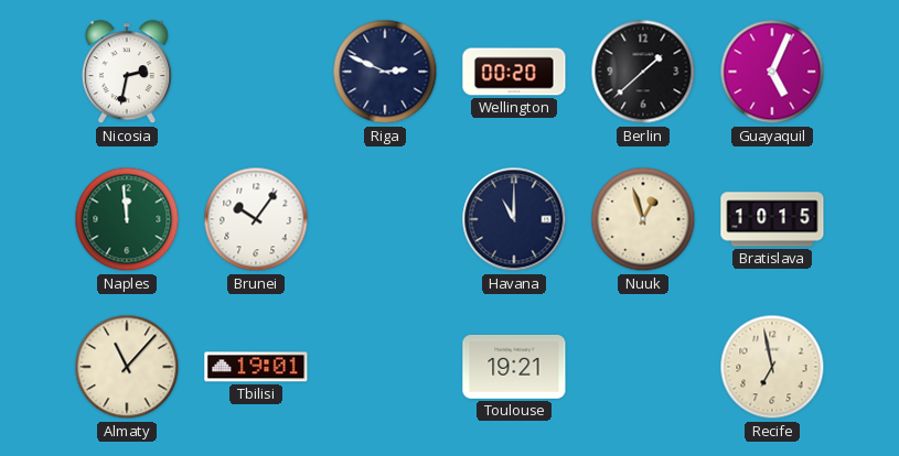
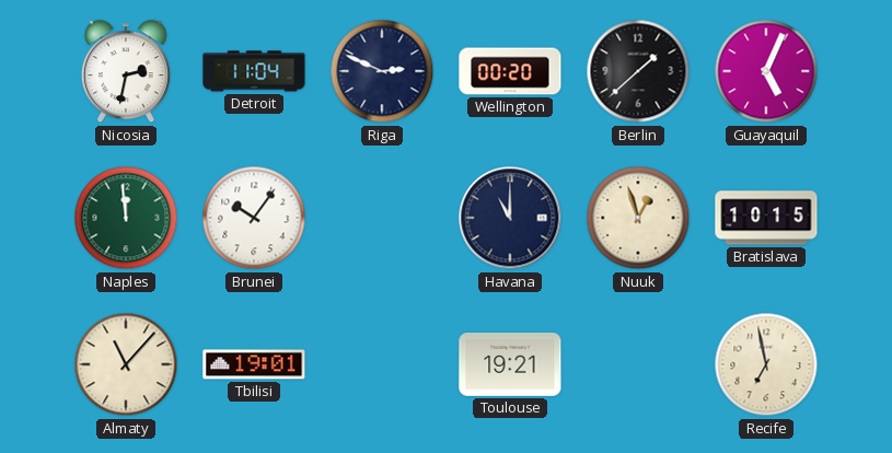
Detroit: none -> 11:04
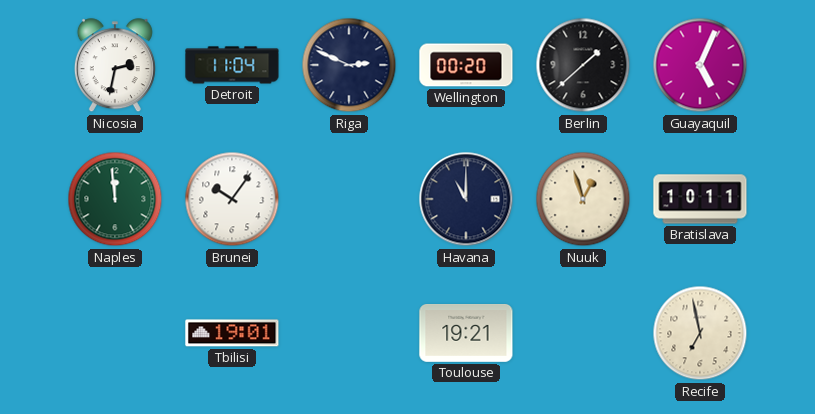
Bratislava: 10:15 -> 10:11
Almaty: 11:07 -> none
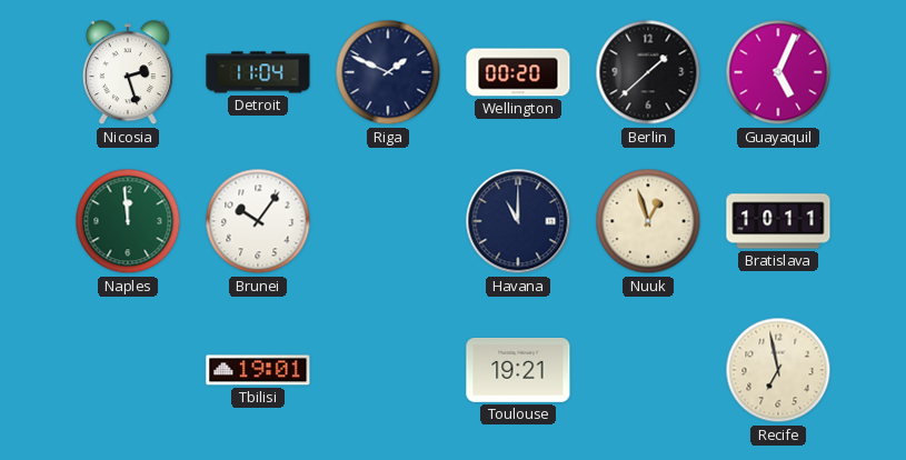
Nicosia: 2:32 -> 2:27
Riga: 2:49 -> 1:49
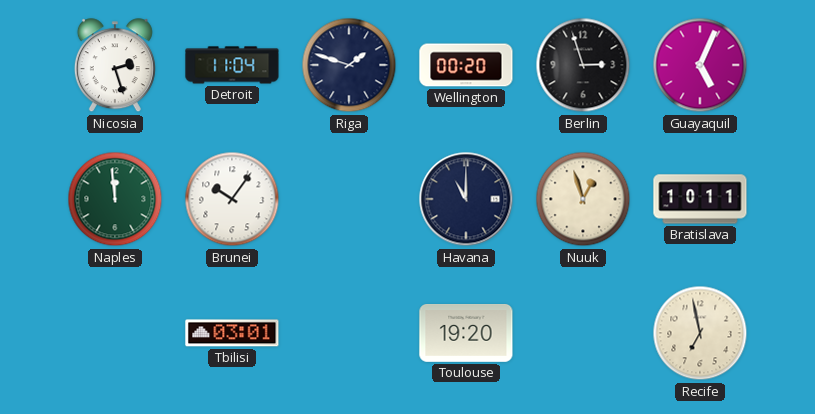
Riga: 1:49 -> 1:48
Berlin: 1:38 -> 2:57
Tbilisi: 19:01 -> 03:01
Toulouse: 19:21 -> 19:20
